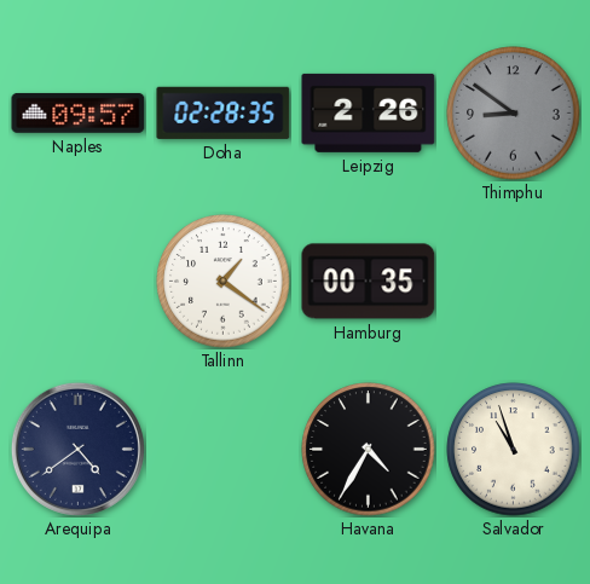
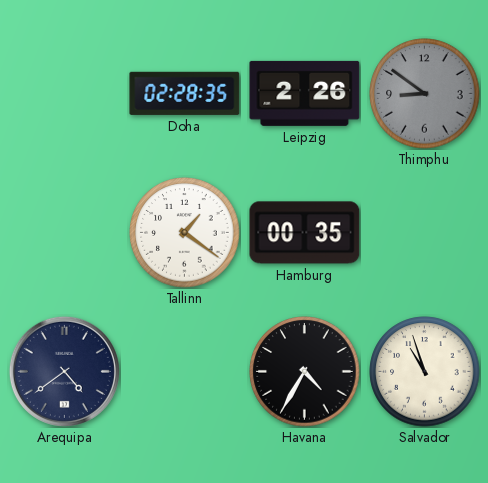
Naples: 09:57 -> none
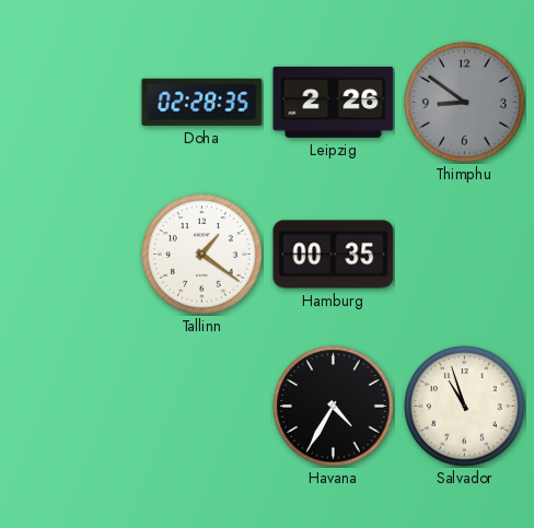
Arequipa: 4:39 -> none
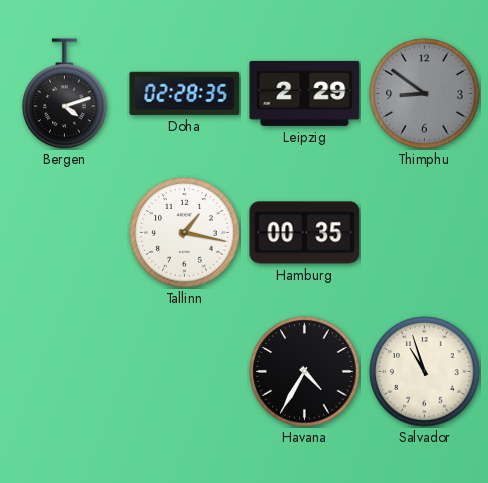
Bergen: none -> 4:12
Leipzig: 2:26 -> 2:29
Tallinn: 1:21 -> 1:17
